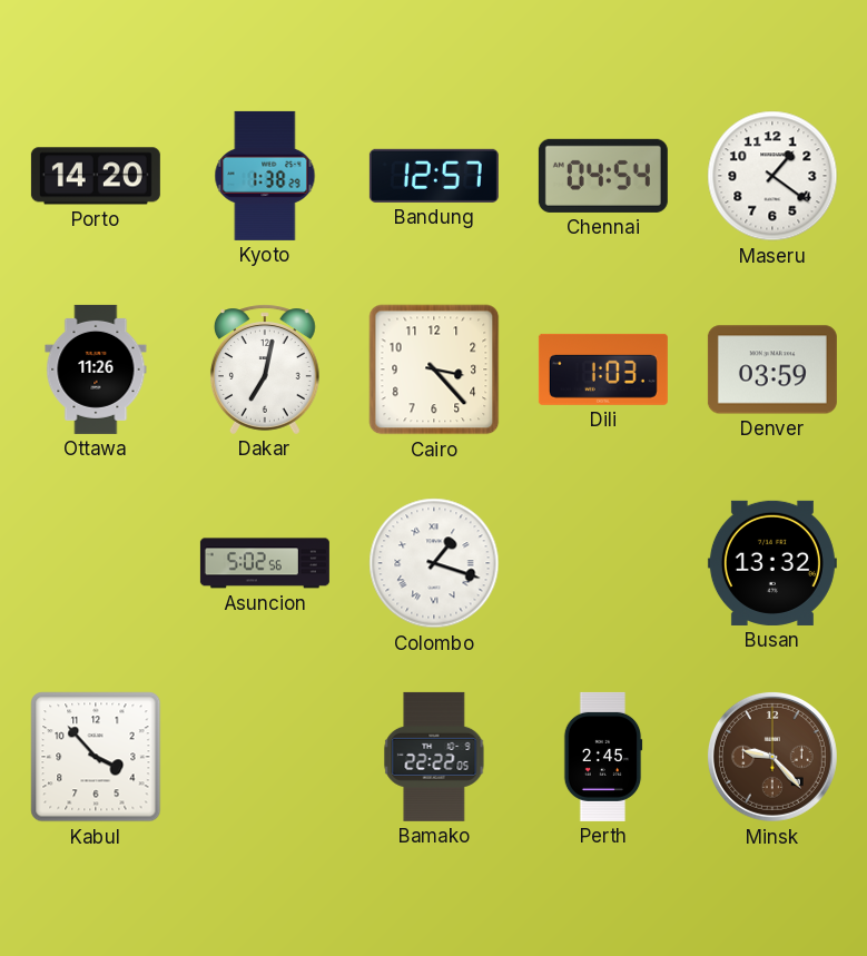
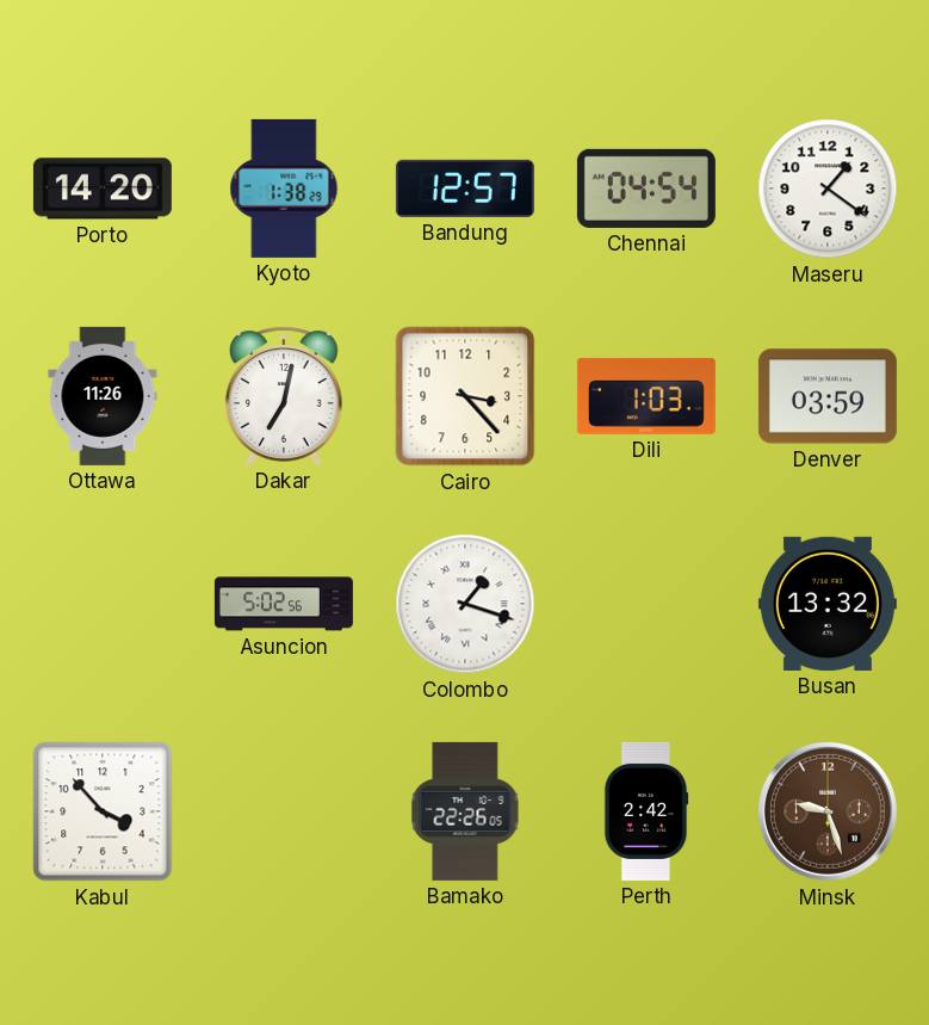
Bamako: 22:22 -> 22:26
Perth: 2:45 -> 2:42
Minsk: 9:23 -> 9:27
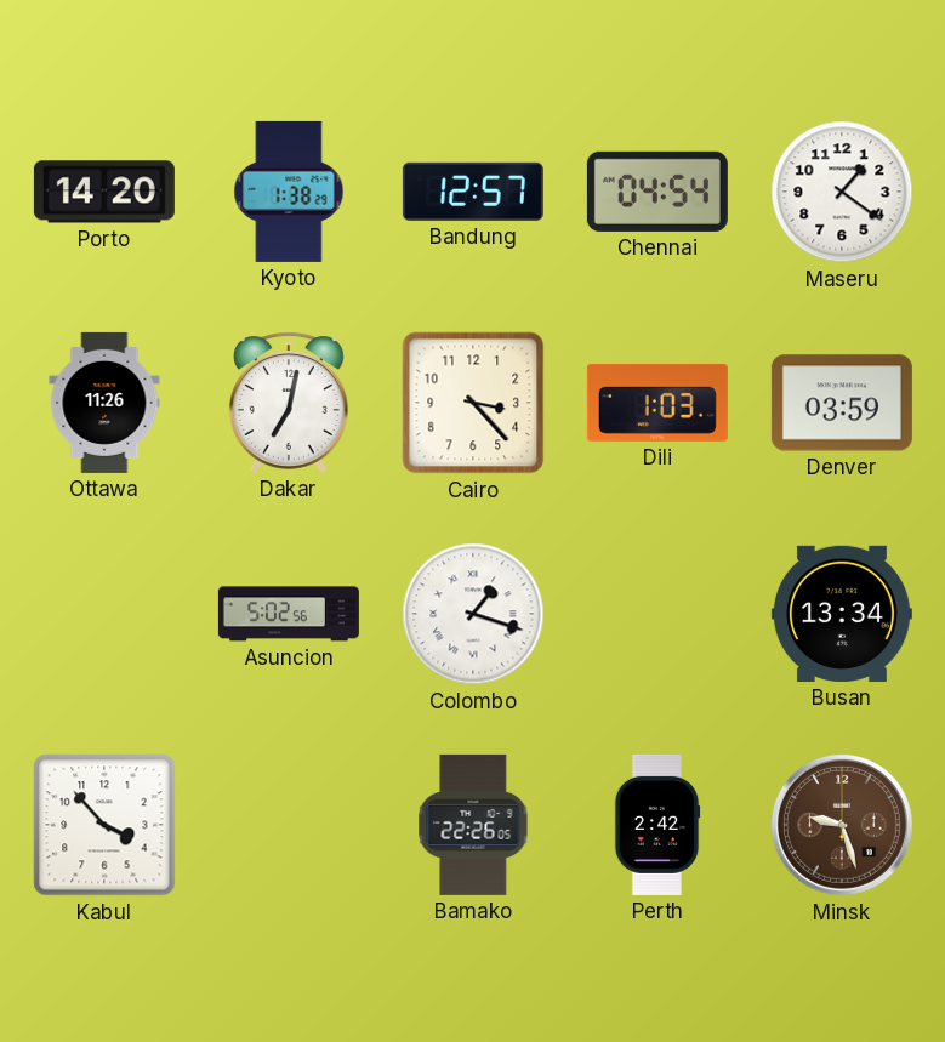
Busan: 13:32 -> 13:34
